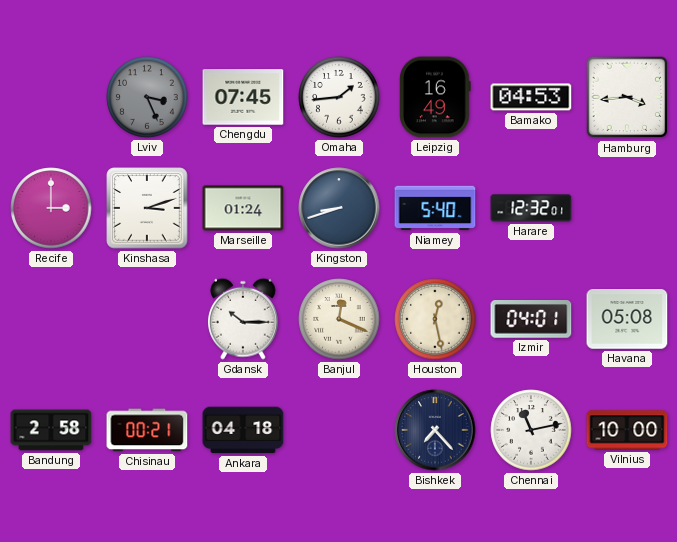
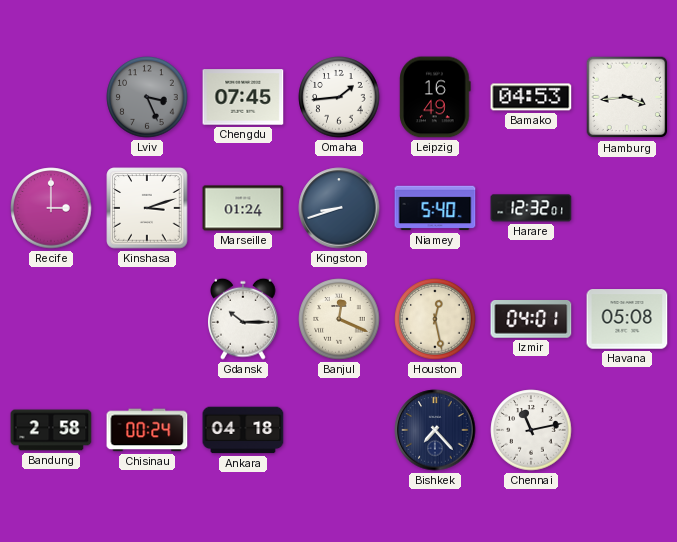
Chisinau: 00:21 -> 00:24
Vilnius: 10:00 -> none
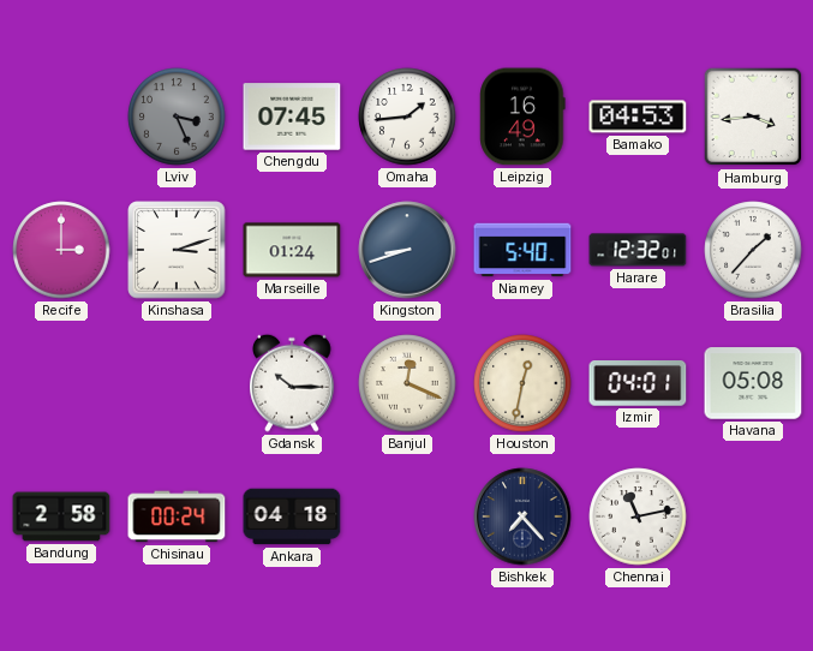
Brasilia: none -> 1:37
Houston: 12:28 -> 12:32
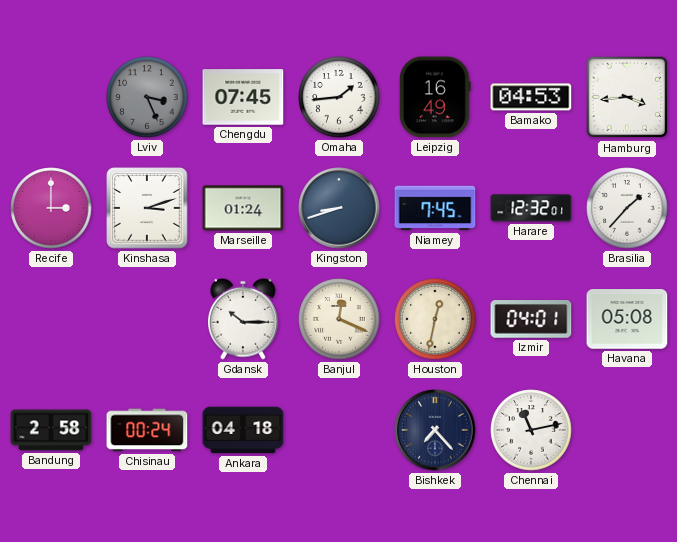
Niamey: 5:40 -> 7:45
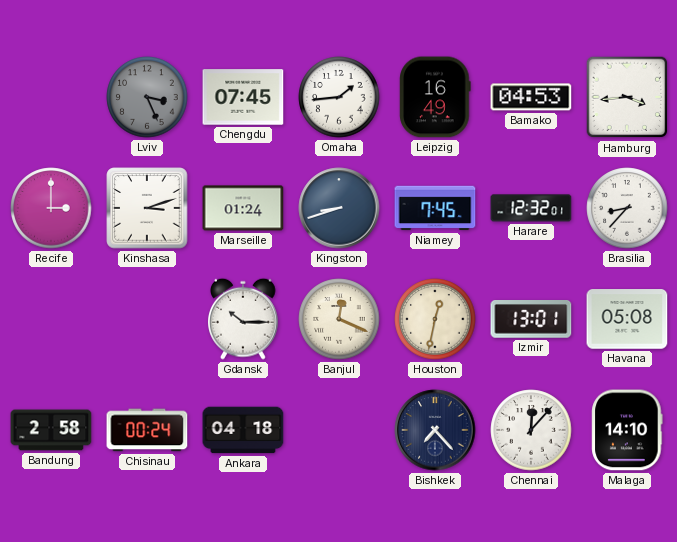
Brasilia: 1:37 -> 8:37
Izmir: 04:01 -> 13:01
Chennai: 11:13 -> 12:07
Malaga: none -> 14:10
